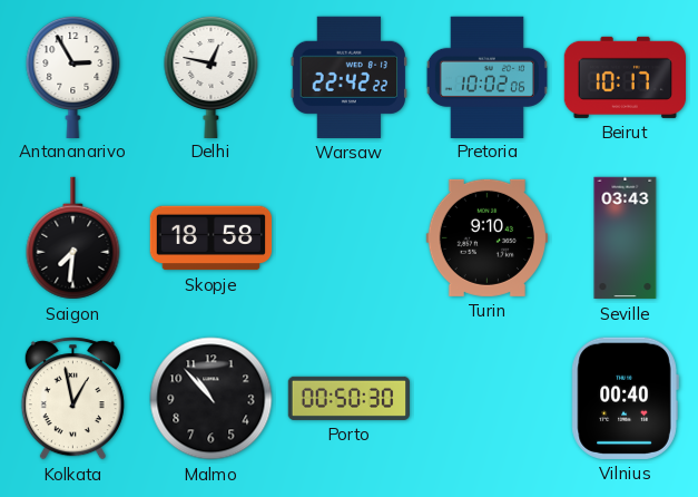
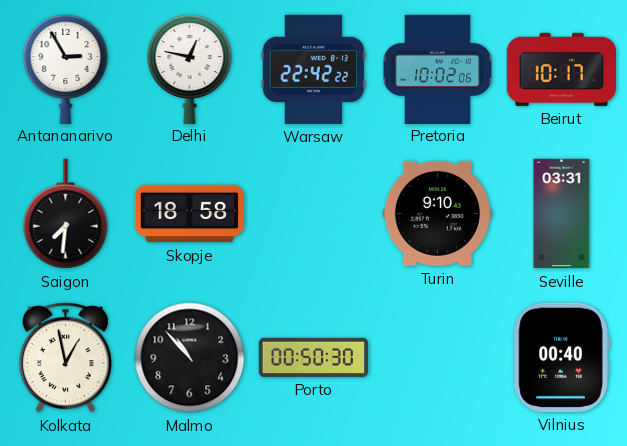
Seville: 03:43 -> 03:31
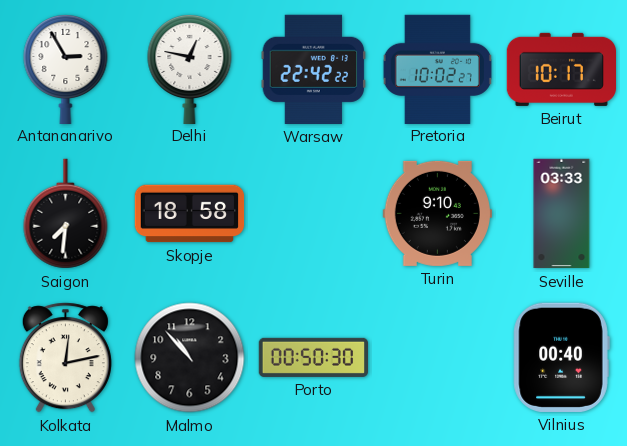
Pretoria: 10:02:06 -> 10:02:27
Seville: 03:31 -> 03:33
Kolkata: 12:58 -> 12:13
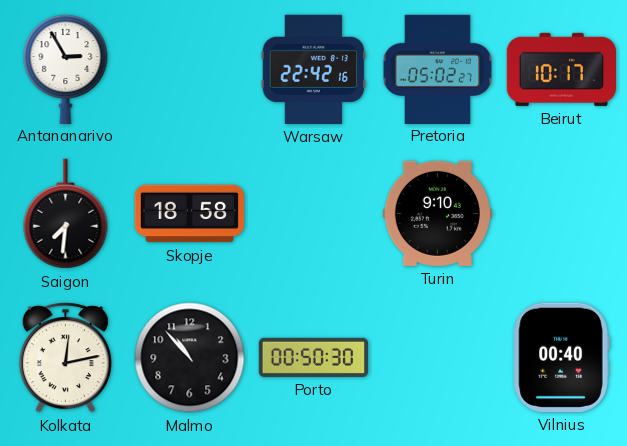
Delhi: 12:47 -> none
Warsaw: 22:42:22 -> 22:42:16
Pretoria: 10:02 -> 05:02
Seville: 03:33 -> none
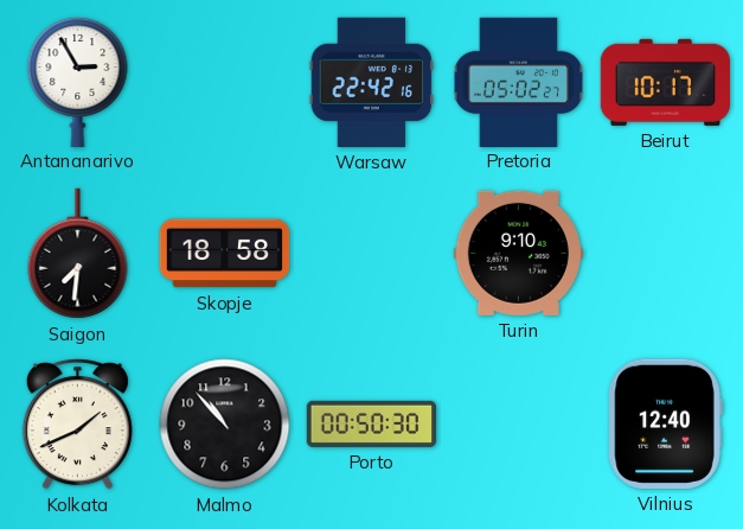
Kolkata: 12:13 -> 1:41
Vilnius: 00:40 -> 12:40
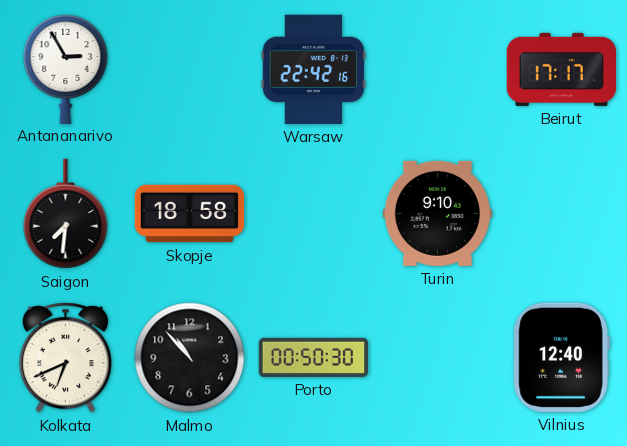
Pretoria: 05:02 -> none
Beirut: 10:17 -> 17:17
Kolkata: 1:41 -> 6:41
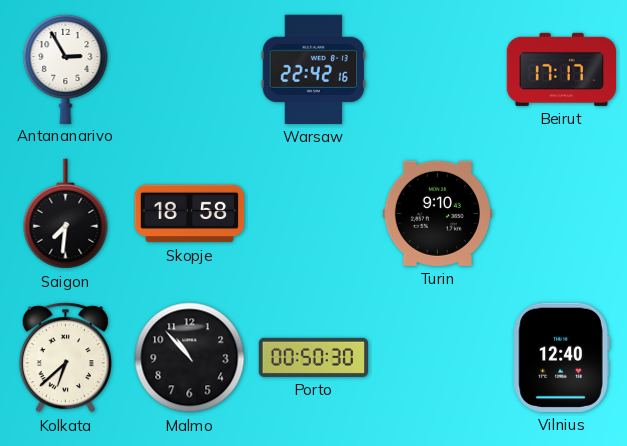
Kolkata: 6:41 -> 6:38
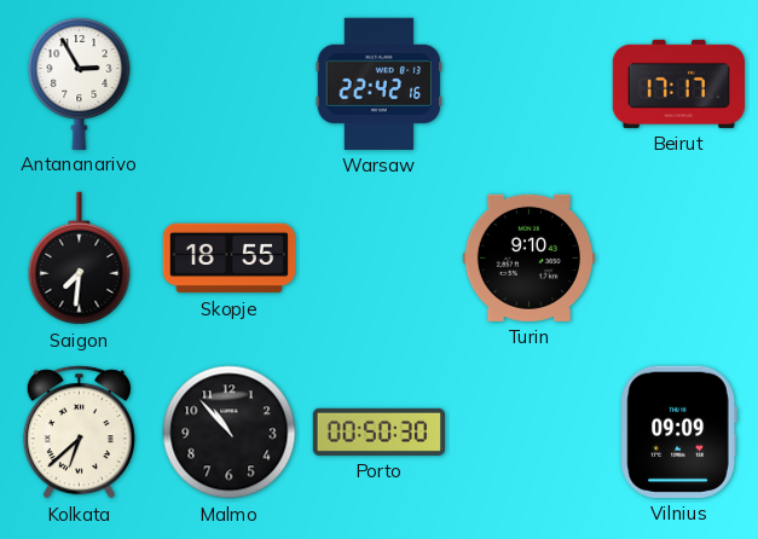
Skopje: 18:58 -> 18:55
Vilnius: 12:40 -> 09:09
